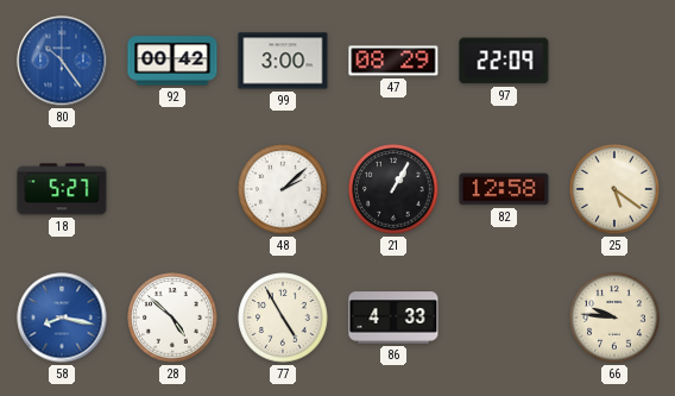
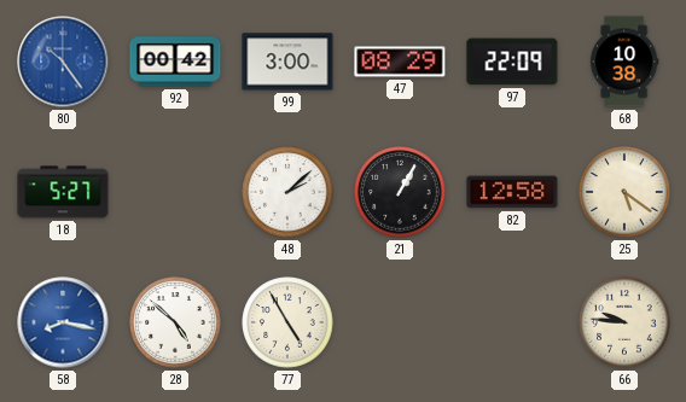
68: none -> 10:38
86: 4:33 -> none
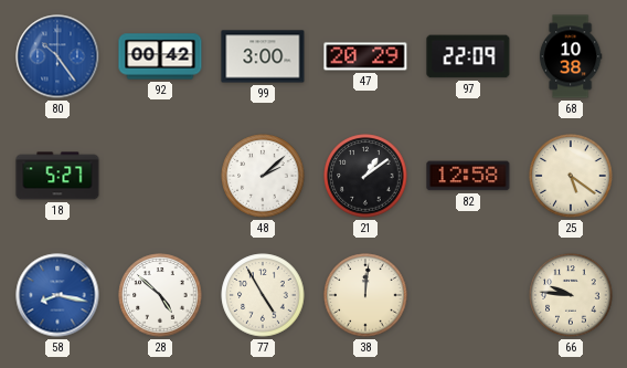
47: 08:29 -> 20:29
21: 1:05 -> 1:09
38: none -> 12:01
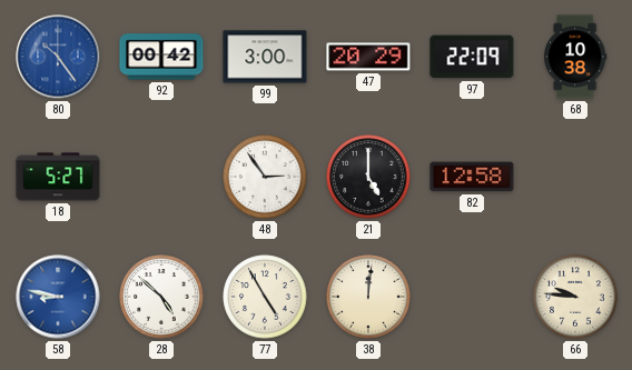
48: 2:08 -> 2:54
21: 1:09 -> 5:00
25: 5:21 -> none
58: 8:17 -> 8:47
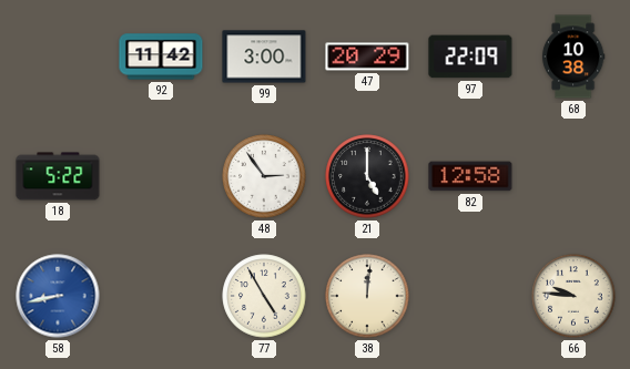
80: 10:24 -> none
92: 00:42 -> 11:42
18: 5:27 -> 5:22
58: 8:47 -> 8:43
28: 4:52 -> none
